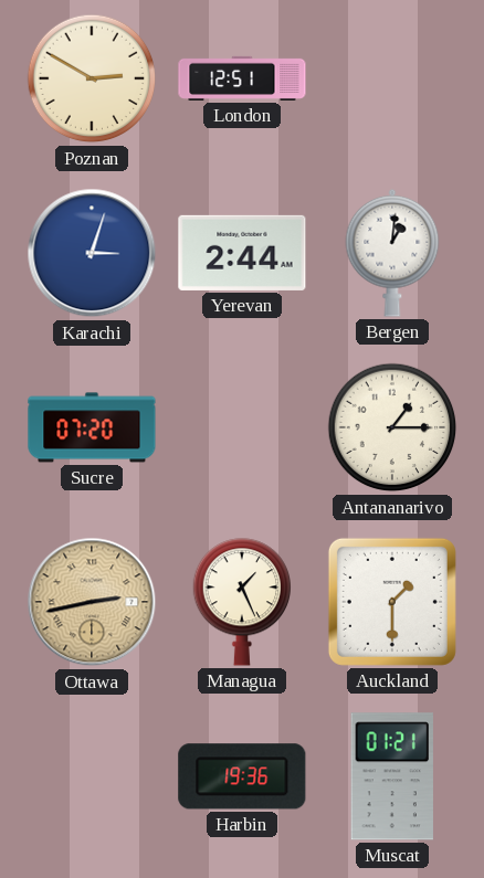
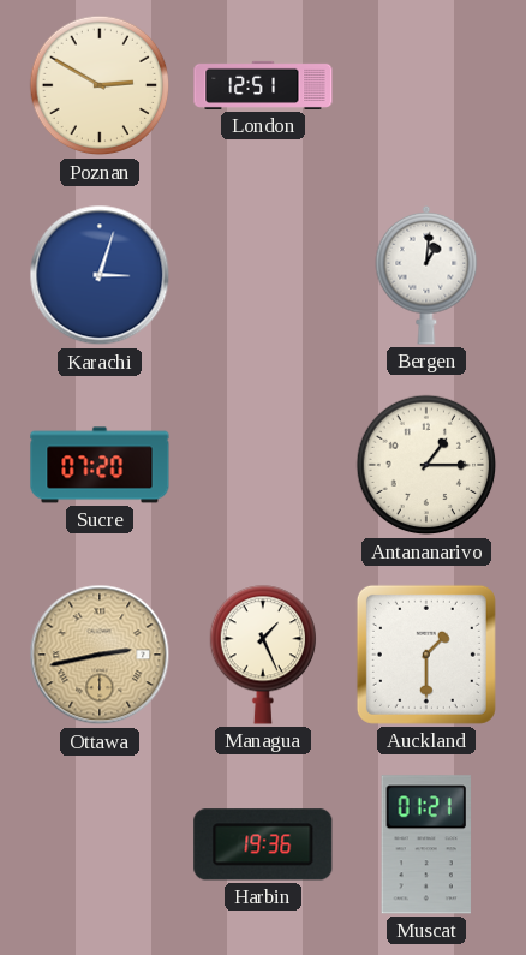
Yerevan: 2:44 -> none
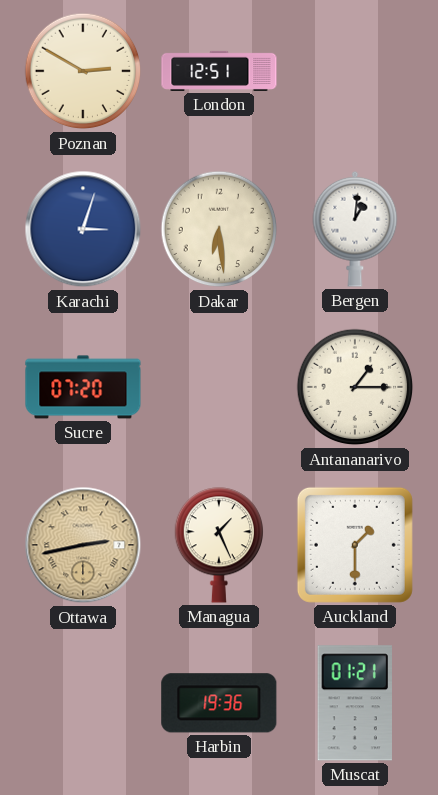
Dakar: none -> 6:29
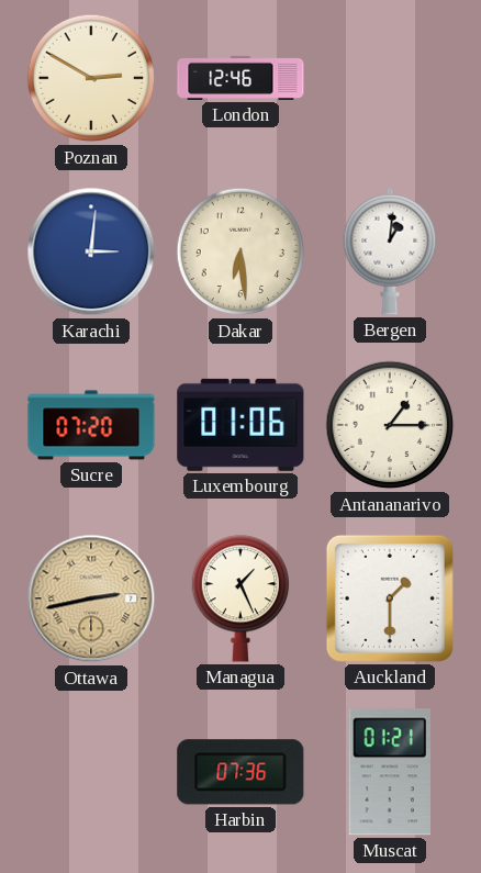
London: 12:51 -> 12:46
Karachi: 3:03 -> 3:01
Luxembourg: none -> 01:06
Harbin: 19:36 -> 07:36
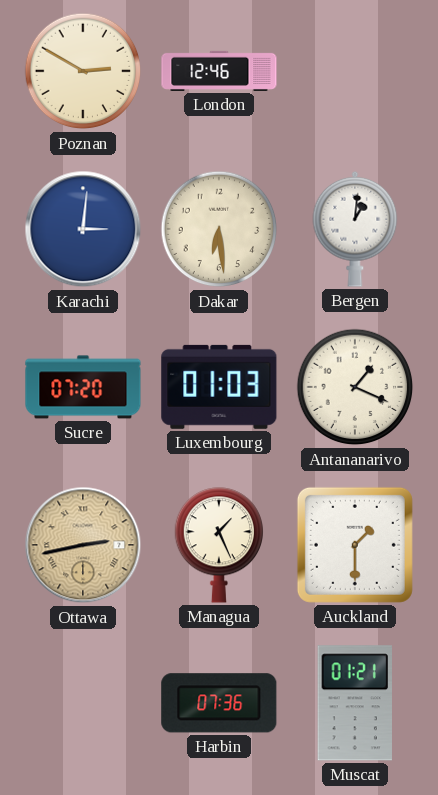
Luxembourg: 01:06 -> 01:03
Antananarivo: 1:15 -> 1:19
